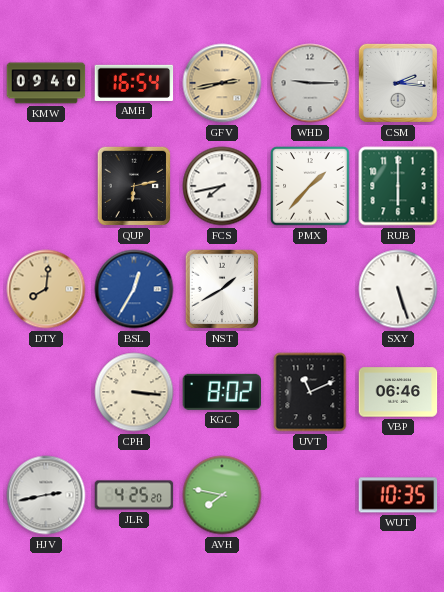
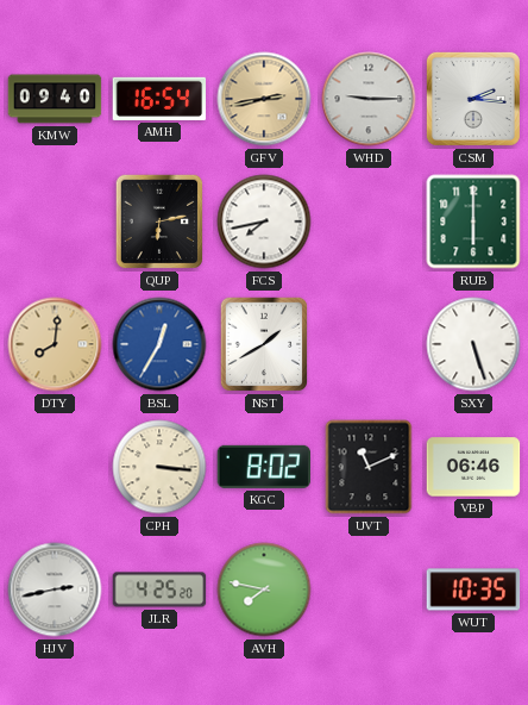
PMX: 1:37 -> none
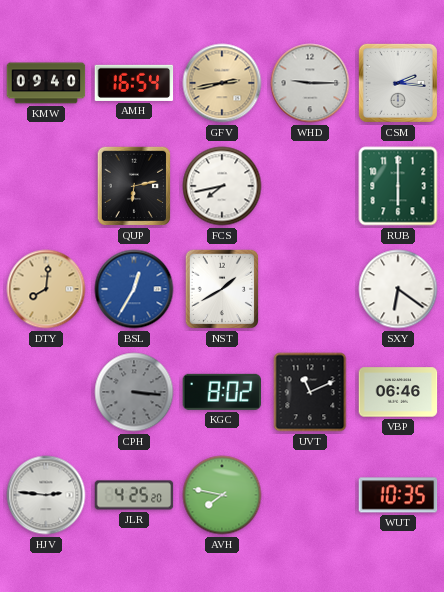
SXY: 5:27 -> 6:21
CPH dial: cream -> grey
HJV: 2:43 -> 2:46
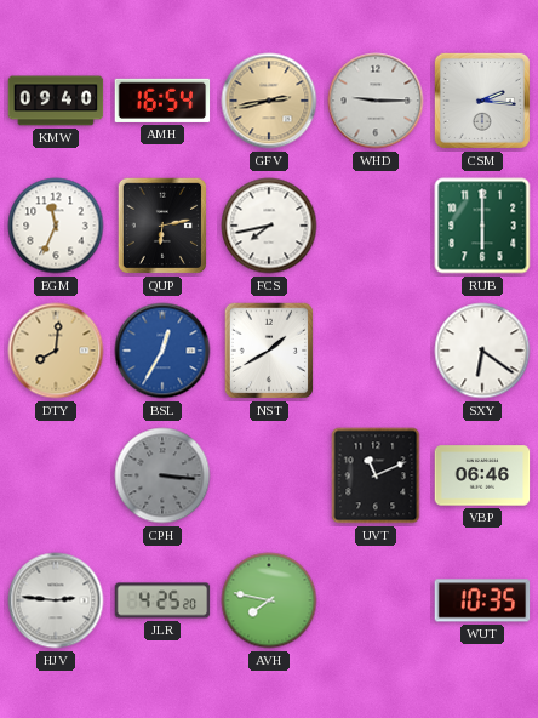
EGM: none -> 11:34
KGC: 8:02 -> none
